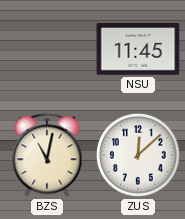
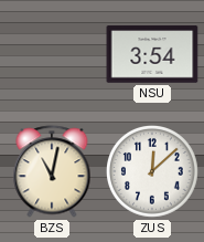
NSU: 11:45 -> 3:54
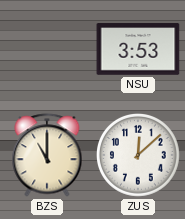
NSU: 3:54 -> 3:53
BZS: 11:02 -> 11:00
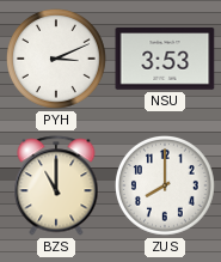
PYH: none -> 3:11
ZUS: 12:08 -> 8:00
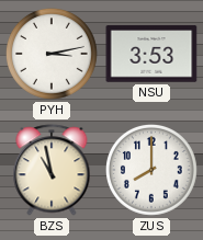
PYH: 3:11 -> 3:13
BZS: 11:00 -> 10:58
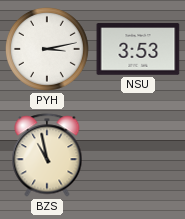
ZUS: 8:00 -> none
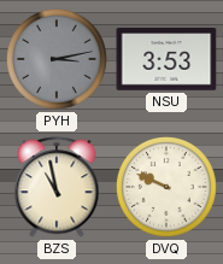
PYH dial: white -> grey
DVQ: none -> 9:49
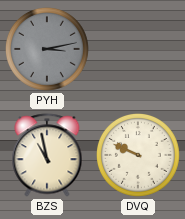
NSU: 3:53 -> none
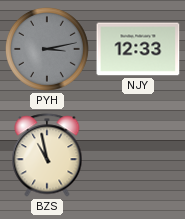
NJY: none -> 12:33
DVQ: 9:49 -> none
